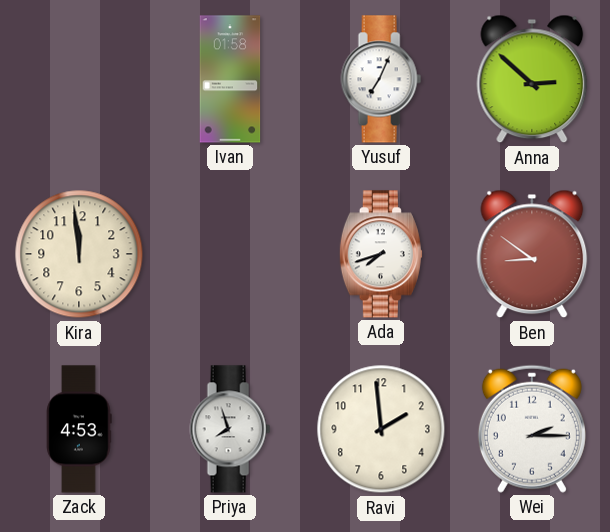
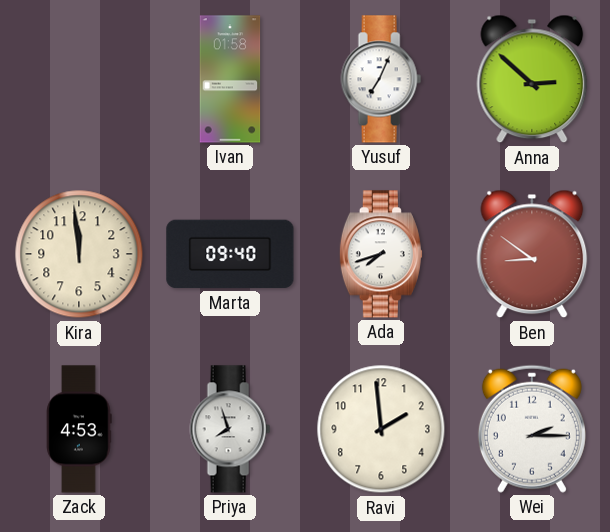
Marta: none -> 09:40
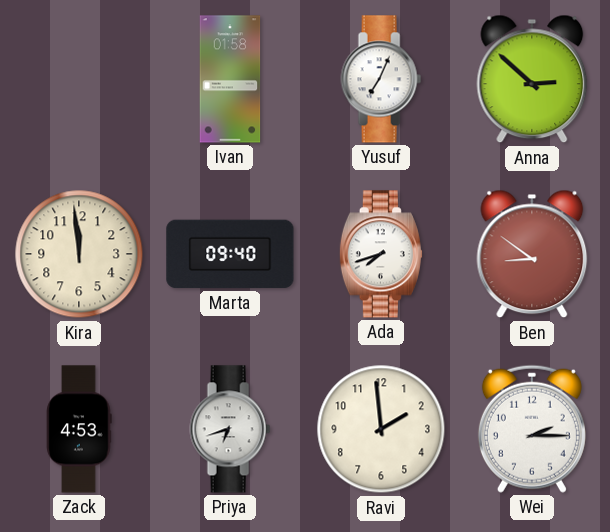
Priya: 7:57 -> 6:42
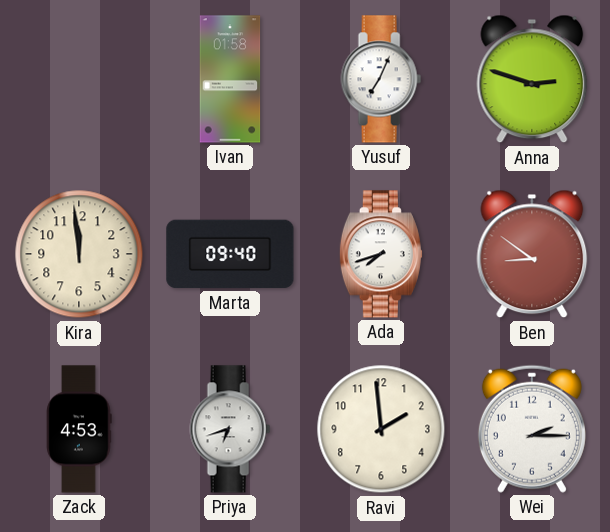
Anna: 2:52 -> 2:48
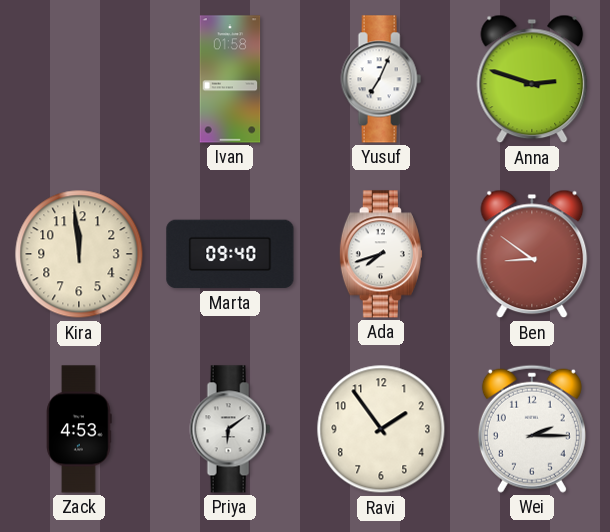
Priya: 6:42 -> 6:09
Ravi: 1:59 -> 1:54
